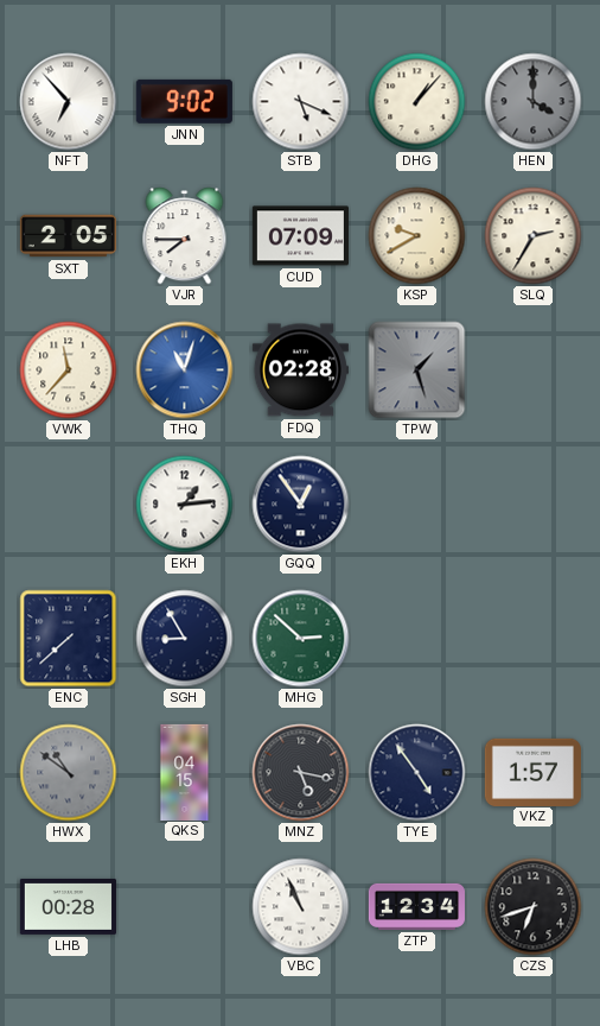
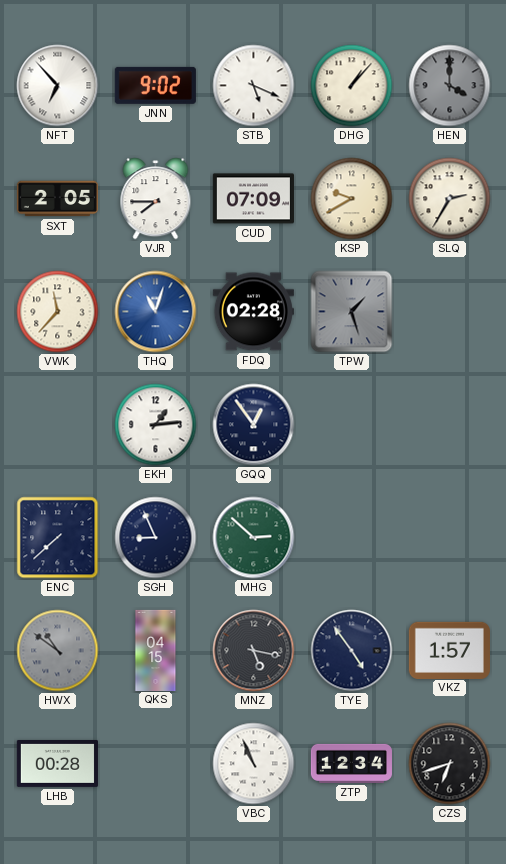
SGH: 8:55 -> 8:56
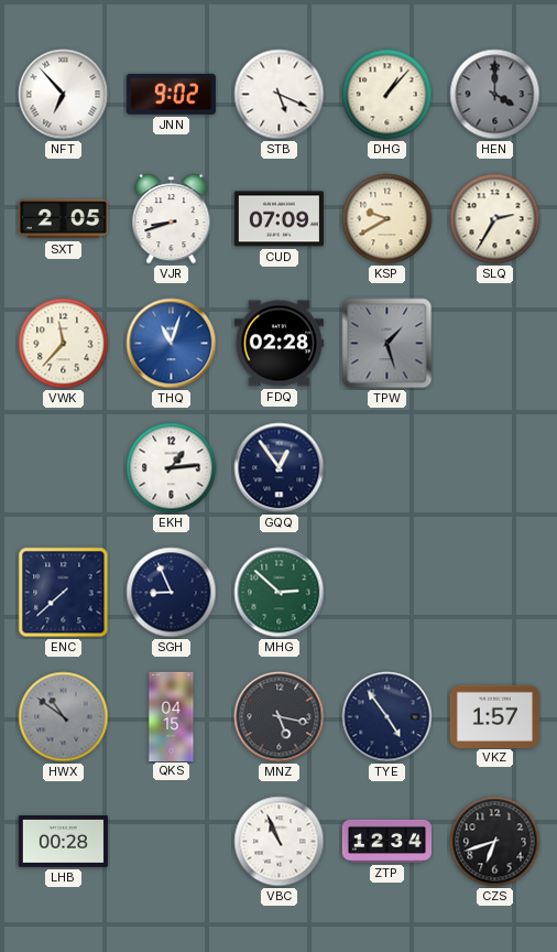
VJR: 7:45 -> 8:42
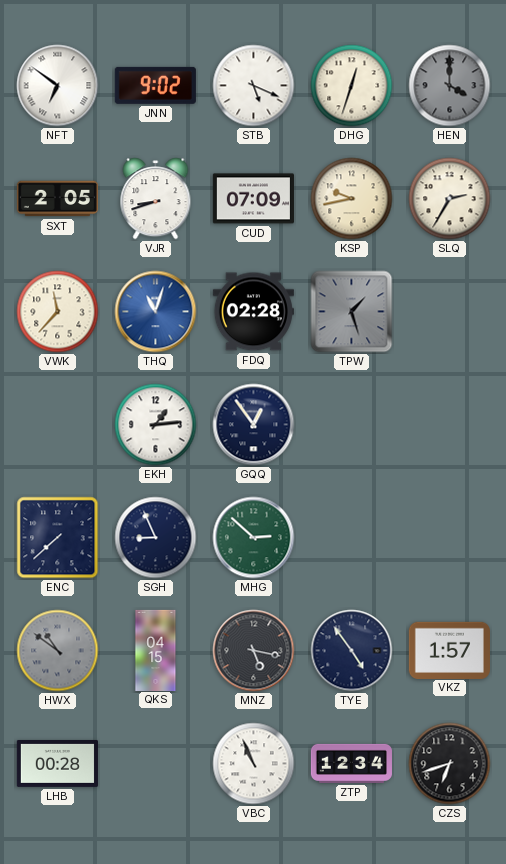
NFT: 6:53 -> 6:51
DHG: 1:07 -> 12:33
KSP: 9:40 -> 9:43
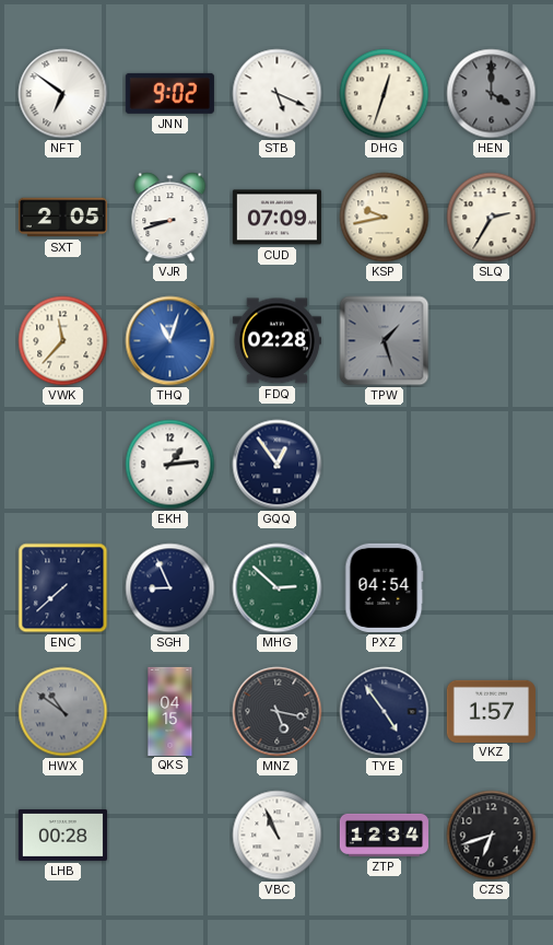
PXZ: none -> 04:54
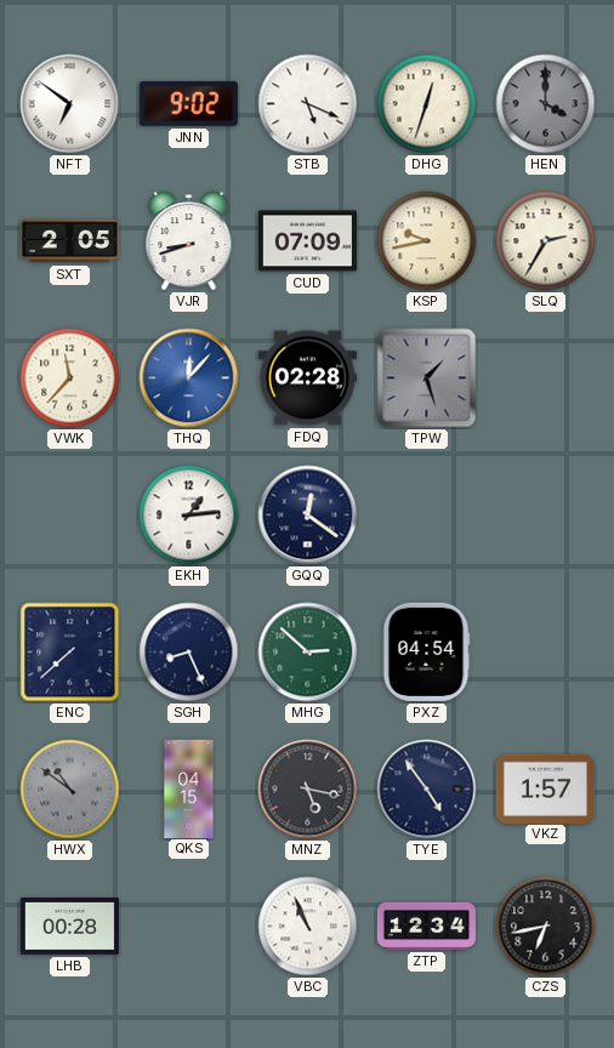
THQ: 11:03 -> 12:07
GQQ: 12:54 -> 12:21
SGH: 8:56 -> 8:26
CZS: 6:42 -> 6:43
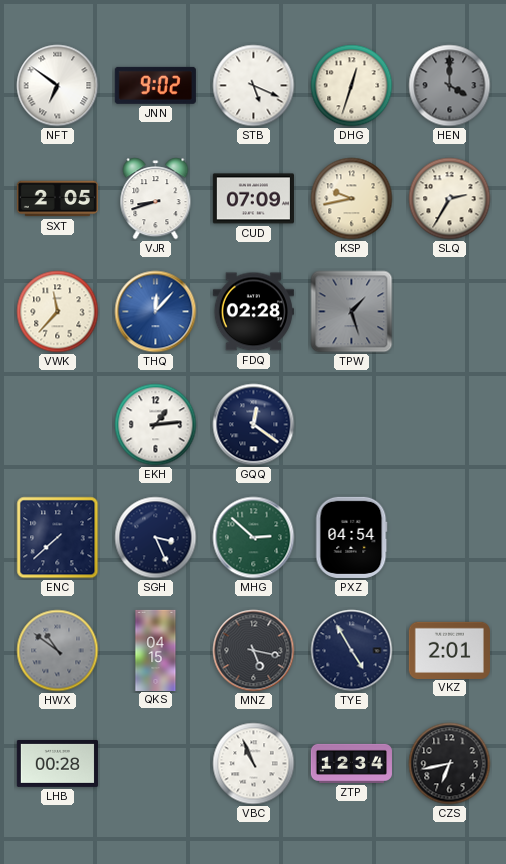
SGH: 8:26 -> 3:26
TYE: 4:54 -> 4:55
VKZ: 1:57 -> 2:01
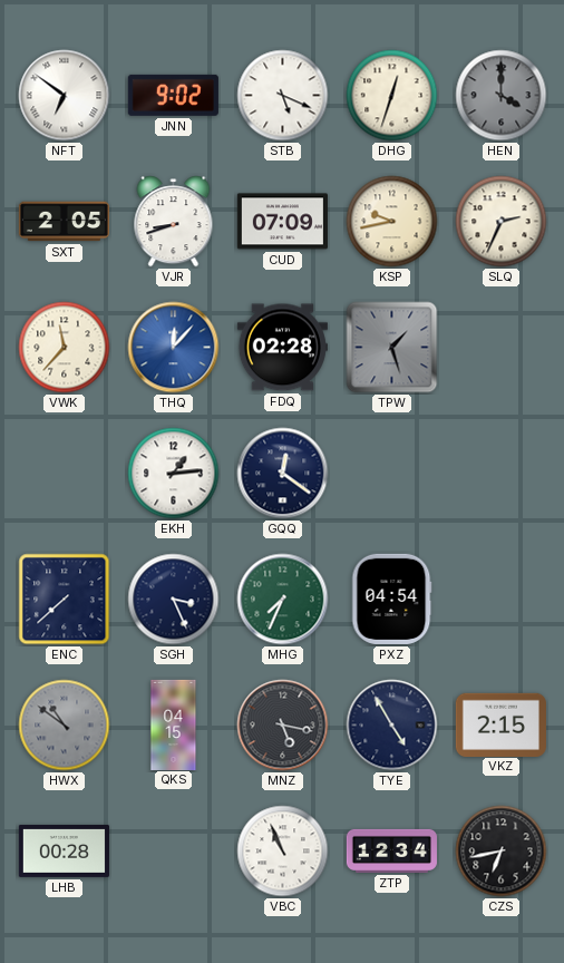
SLQ: 2:35 -> 2:34
MHG: 2:52 -> 7:34
VKZ: 2:01 -> 2:15
